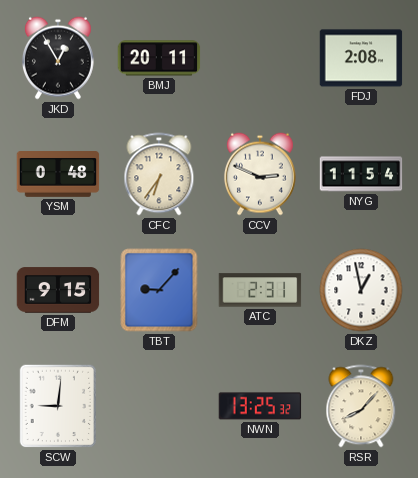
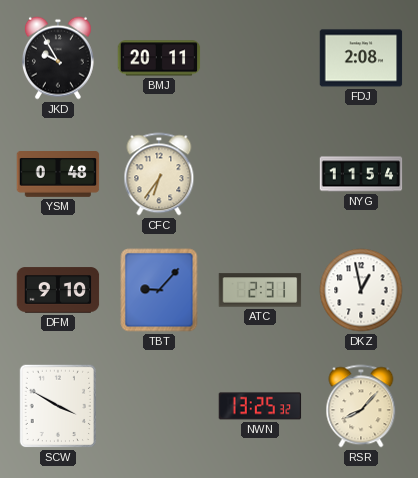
JKD: 12:55 -> 9:55
CCV: 2:49 -> none
DFM: 9:15 -> 9:10
SCW: 9:01 -> 3:50
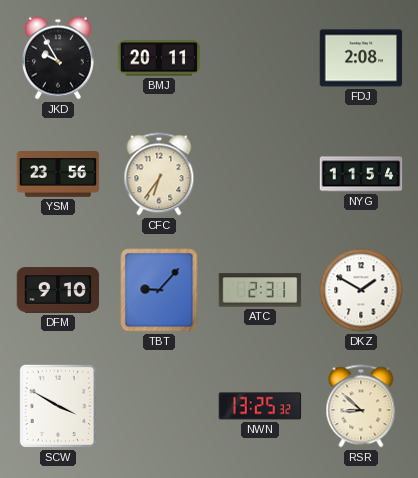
YSM: 0:48 -> 23:56
DKZ: 12:58 -> 1:50
RSR: 8:07 -> 8:52
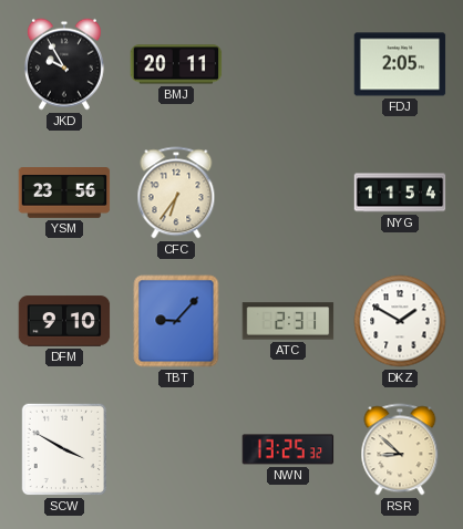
FDJ: 2:08 -> 2:05
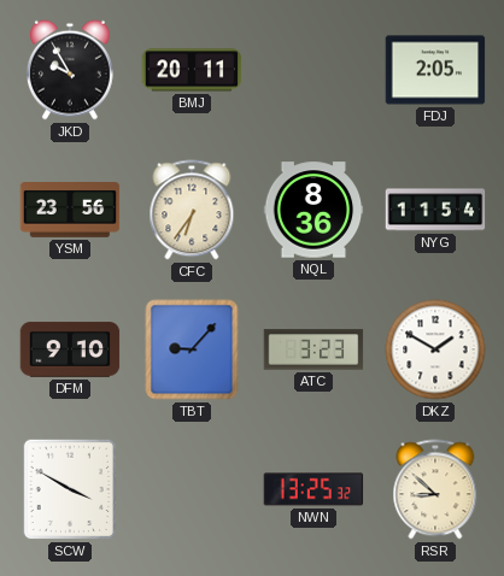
NQL: none -> 8:36
ATC: 2:31 -> 3:23
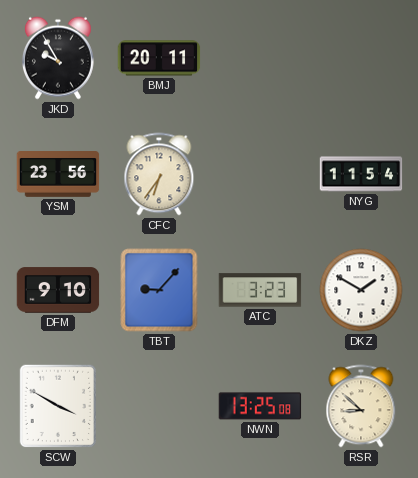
FDJ: 2:05 -> none
NQL: 8:36 -> none
NWN: 13:25:32 -> 13:25:08
